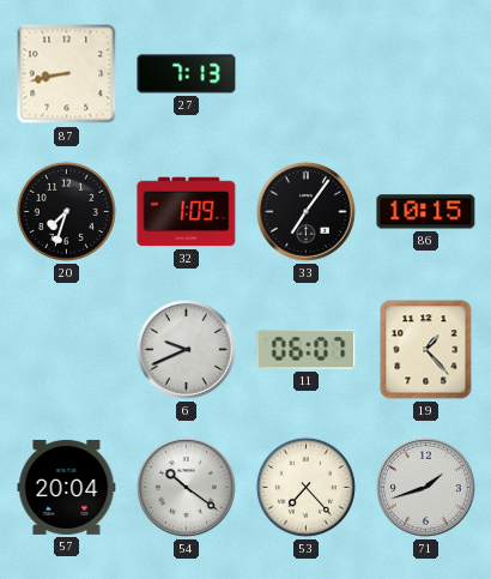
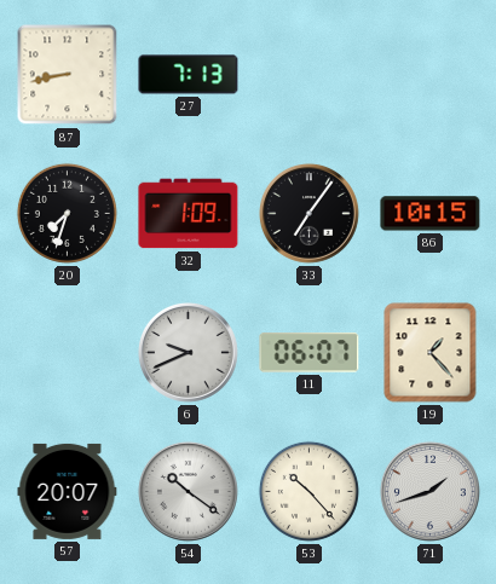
57: 20:04 -> 20:07
53: 7:23 -> 10:23
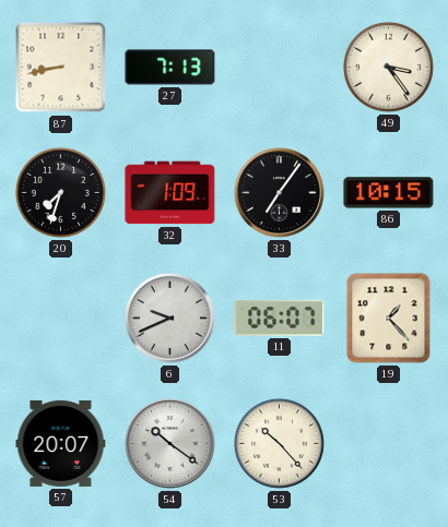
49: none -> 3:24
71: 1:42 -> none
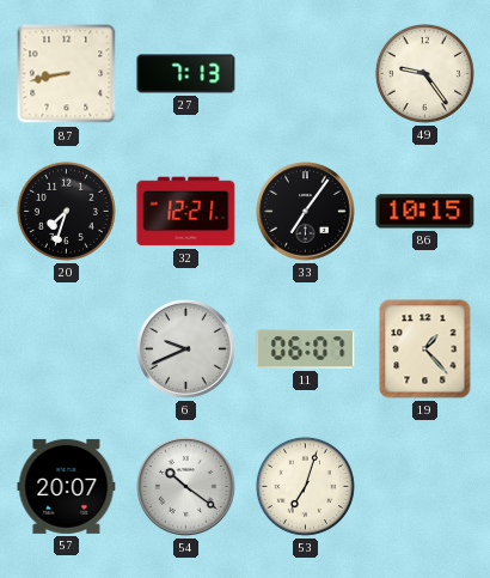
49: 3:24 -> 9:24
32: 1:09 -> 12:21
53: 10:23 -> 7:03
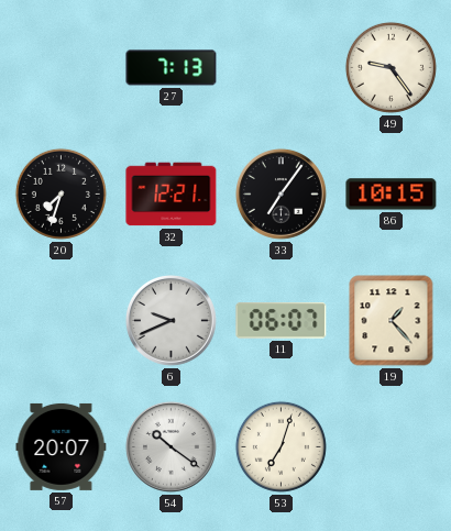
87: 8:43 -> none
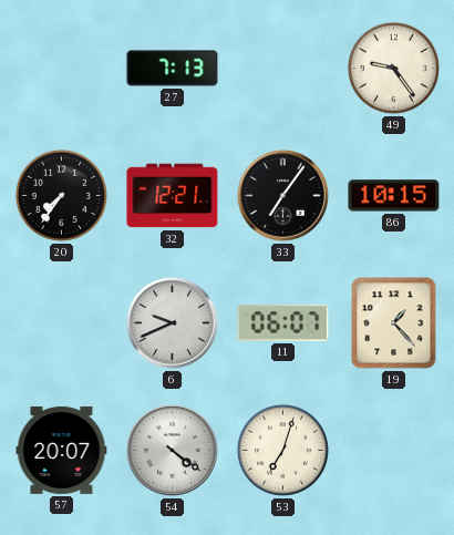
20: 7:33 -> 7:36
54: 10:21 -> 4:21
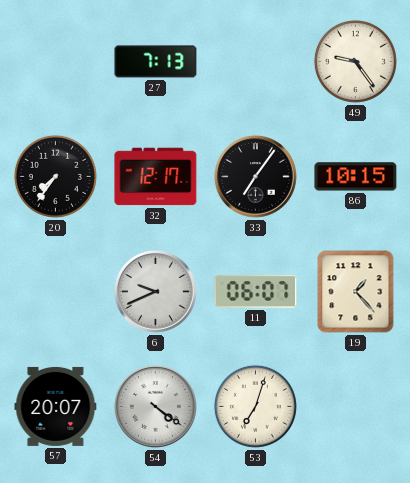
32: 12:21 -> 12:17
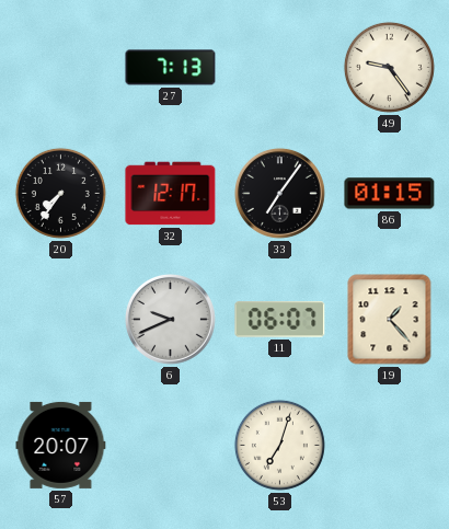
86: 10:15 -> 01:15
54: 4:21 -> none
